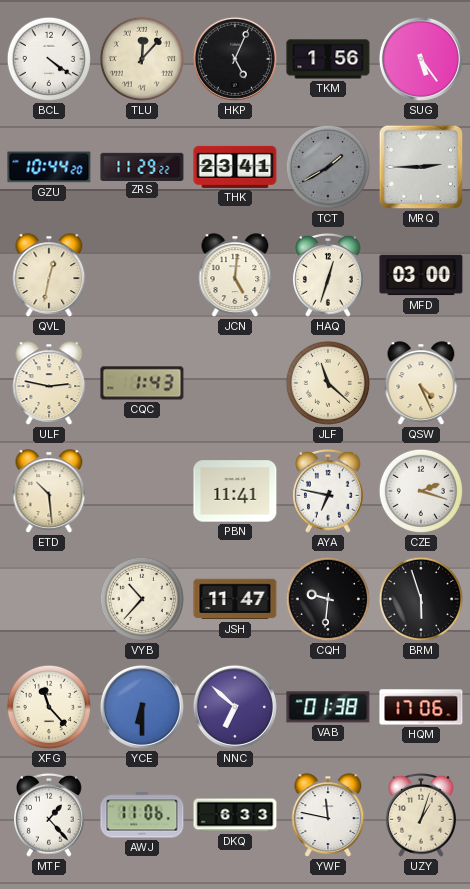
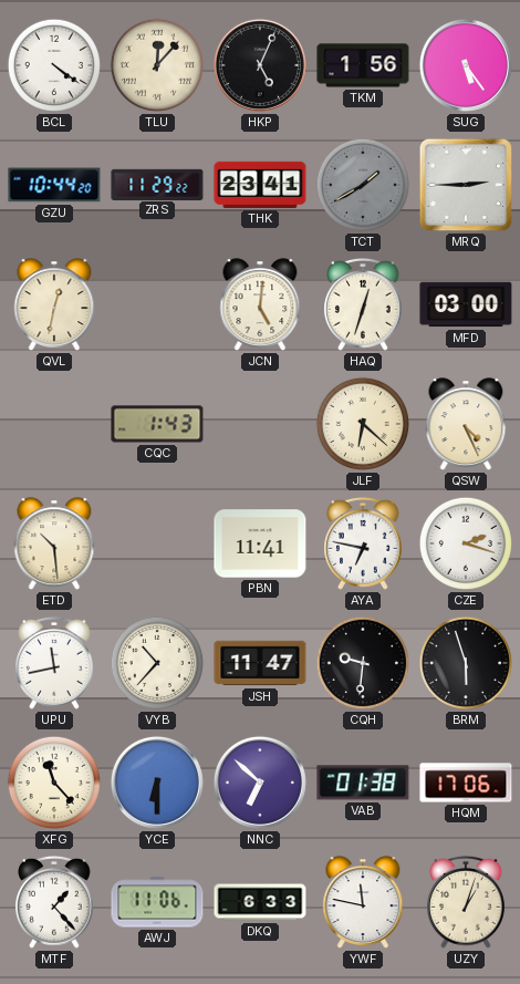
ULF: 2:47 -> none
JLF: 11:22 -> 6:22
UPU: none -> 11:43
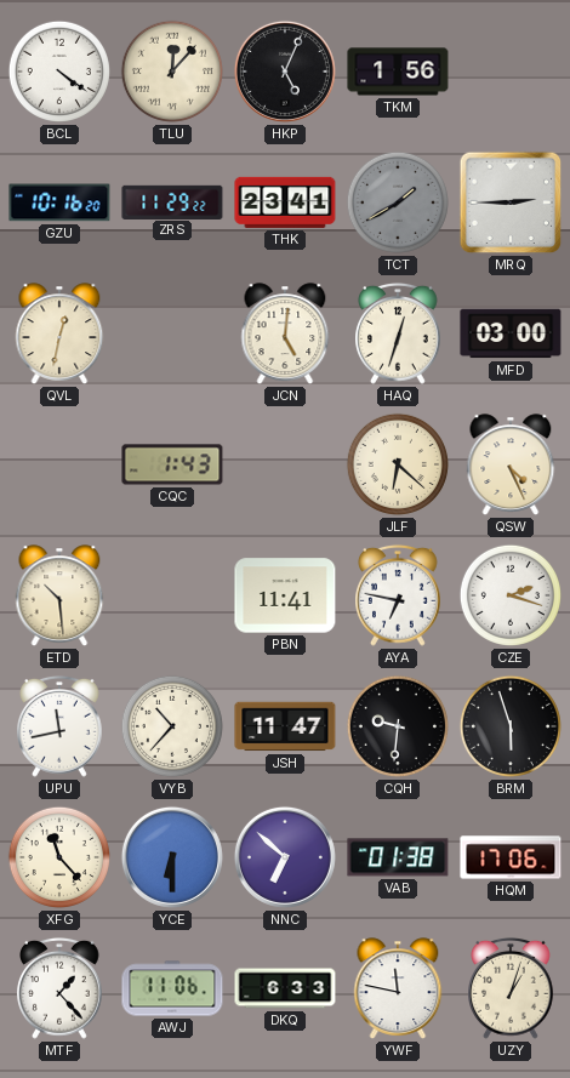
SUG: 5:24 -> none
GZU: 10:44 -> 10:16
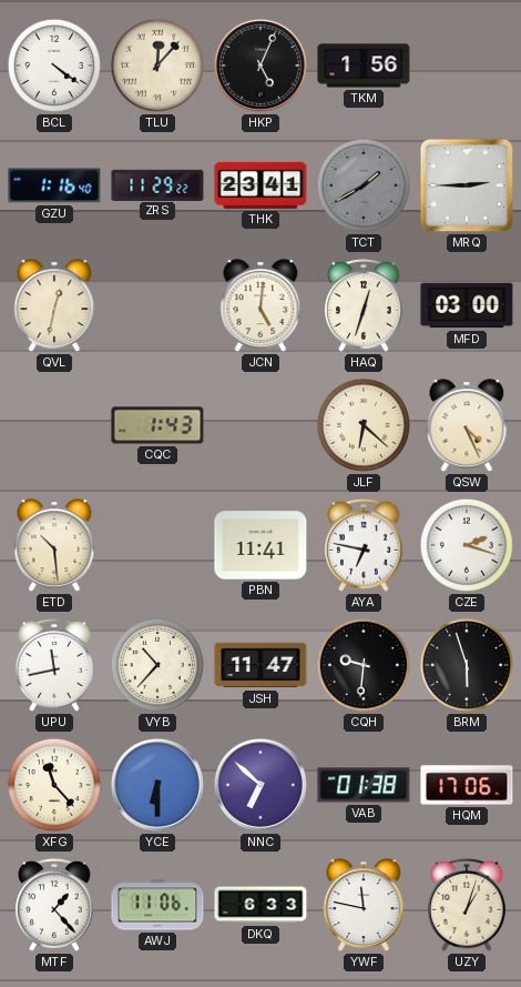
GZU: 10:16 -> 1:16
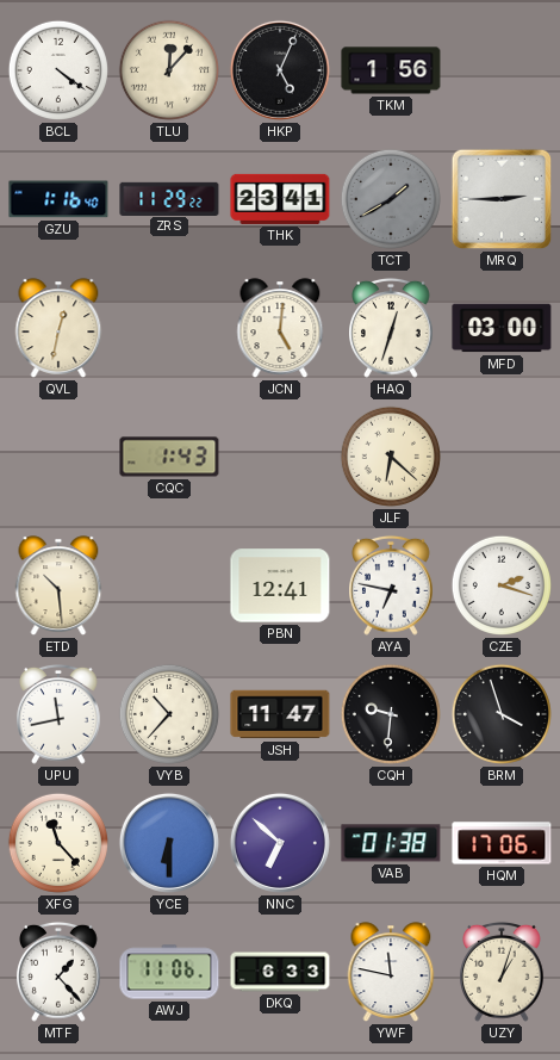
QSW: 4:26 -> none
PBN: 11:41 -> 12:41
BRM: 5:57 -> 3:57
